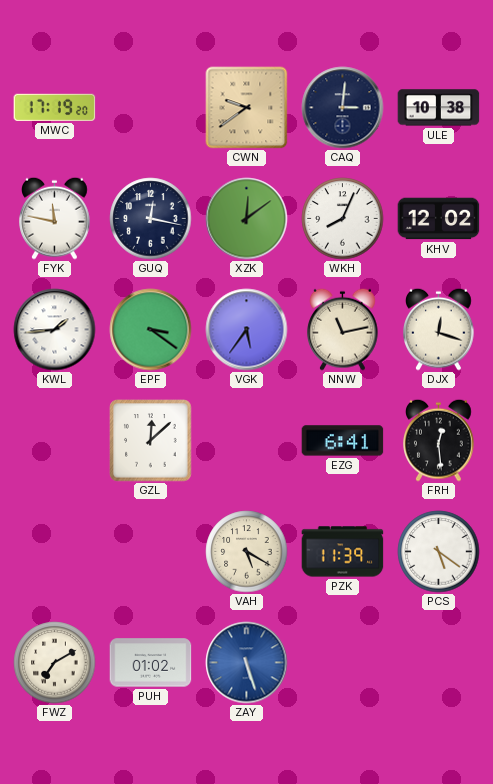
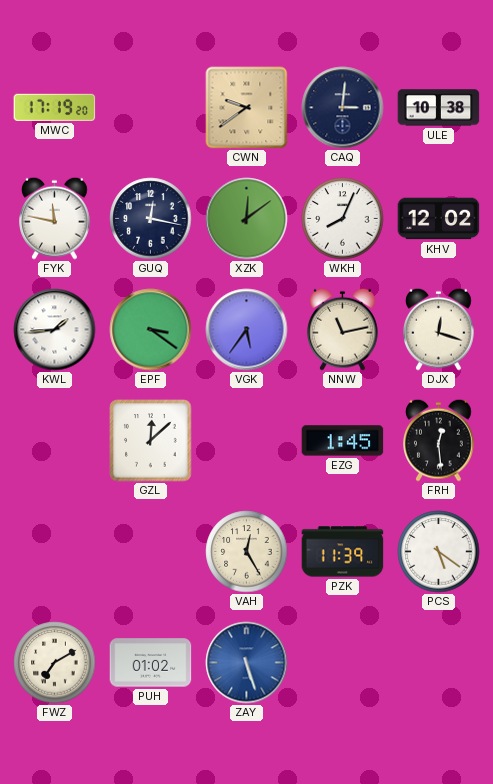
EZG: 6:41 -> 1:45
VAH: 5:20 -> 12:25
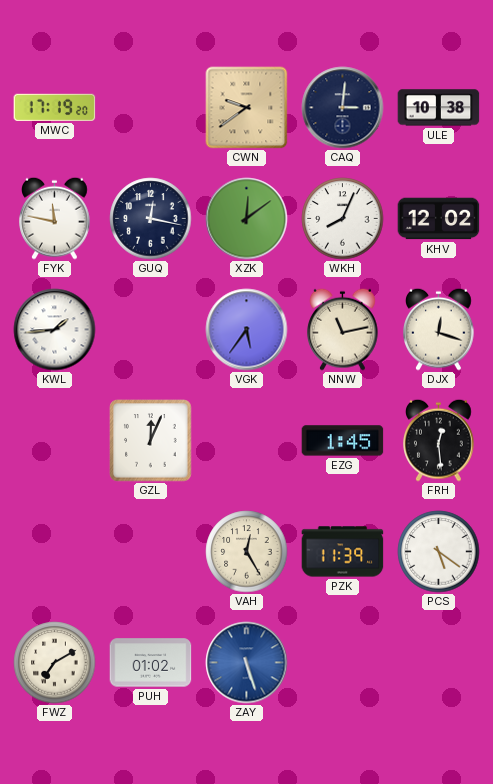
EPF: 3:21 -> none
GZL: 12:08 -> 12:04
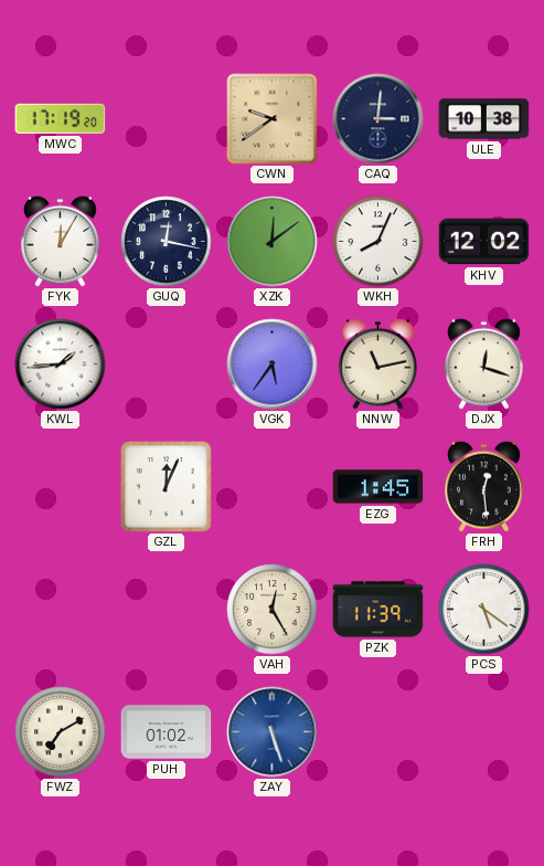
FYK: 11:47 -> 12:05
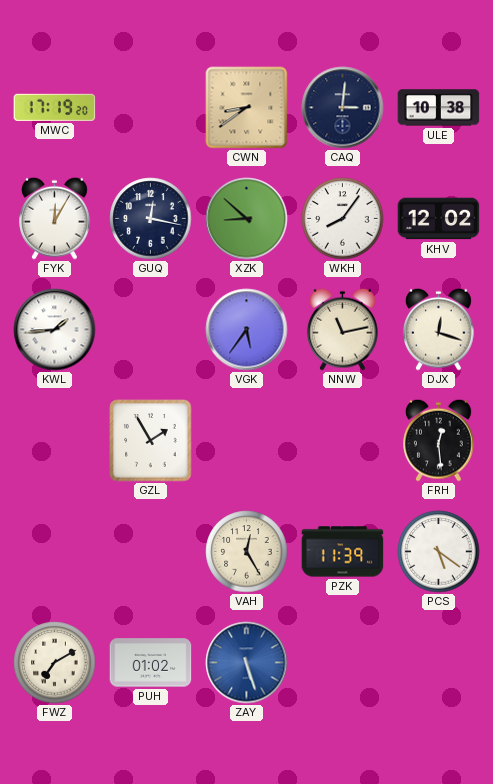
CWN: 9:39 -> 8:39
XZK: 12:09 -> 8:52
WKH: 8:04 -> 8:06
GZL: 12:04 -> 1:55
EZG: 1:45 -> none
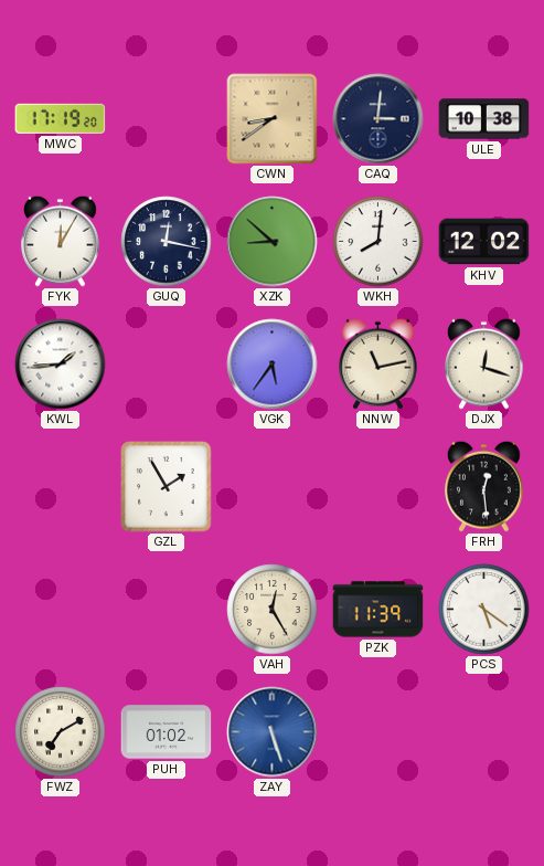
WKH: 8:06 -> 8:01
